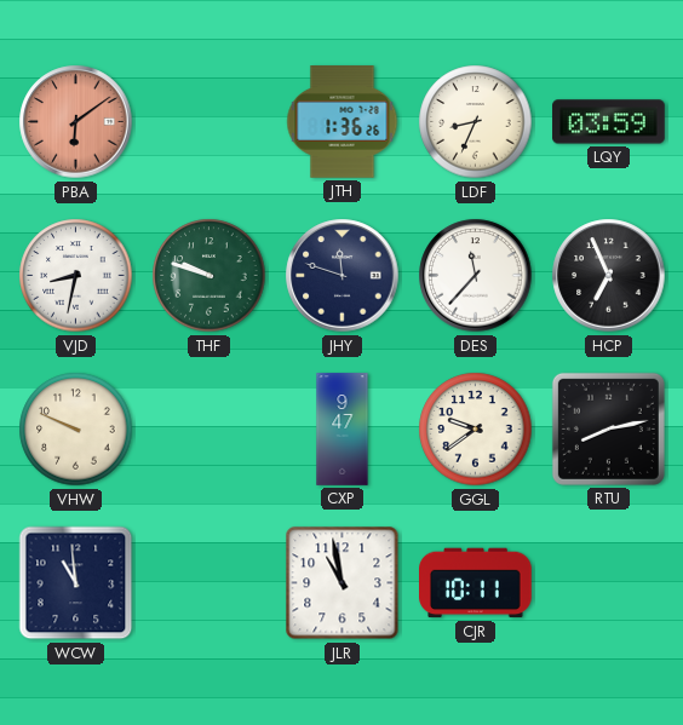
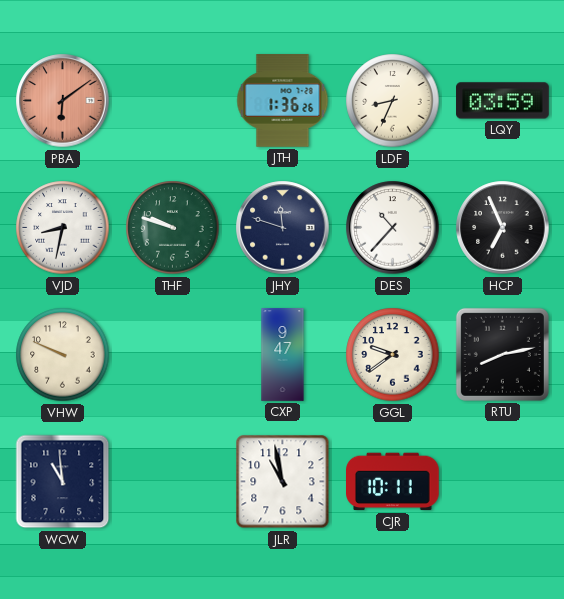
DES: 11:37 -> 10:37
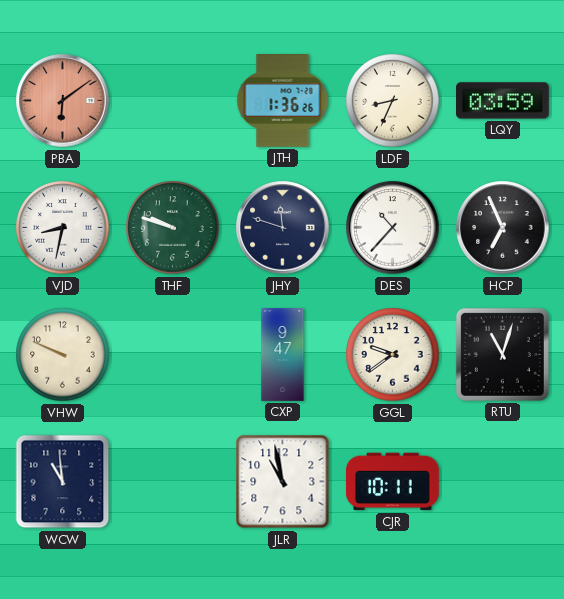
RTU: 8:13 -> 11:03
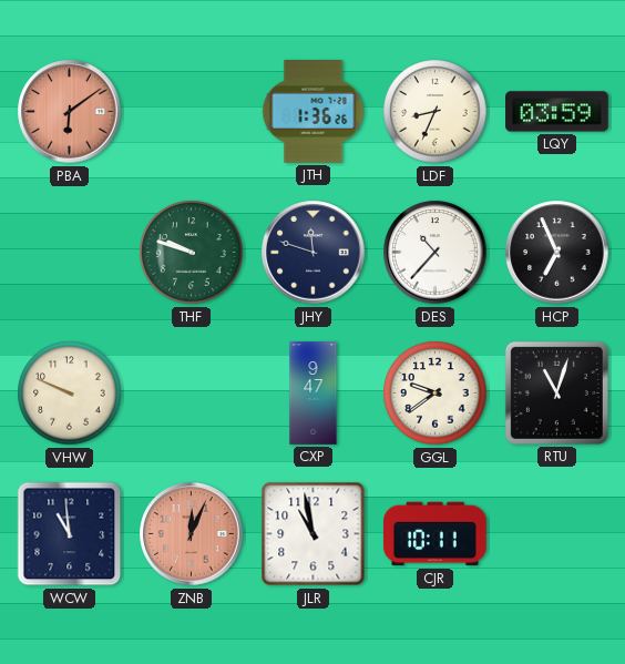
VJD: 8:32 -> none
ZNB: none -> 12:04
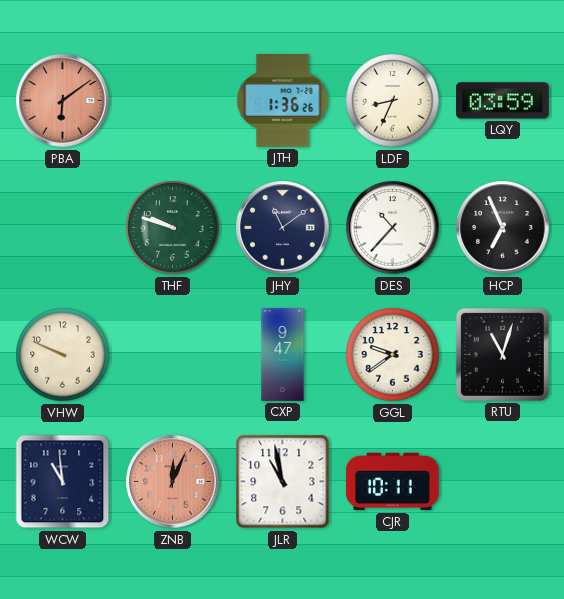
JHY: 11:48 -> 11:09
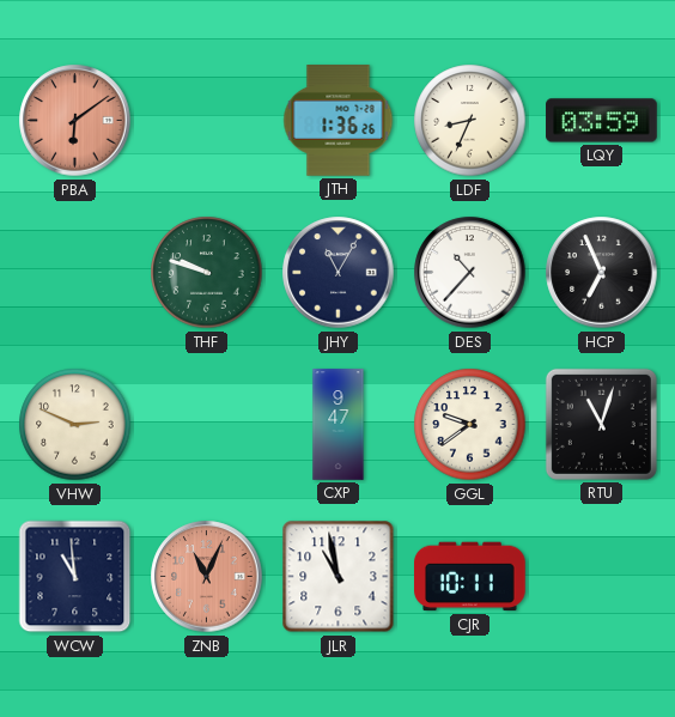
JHY: 11:09 -> 11:05
VHW: 9:49 -> 2:49
ZNB: 12:04 -> 11:04
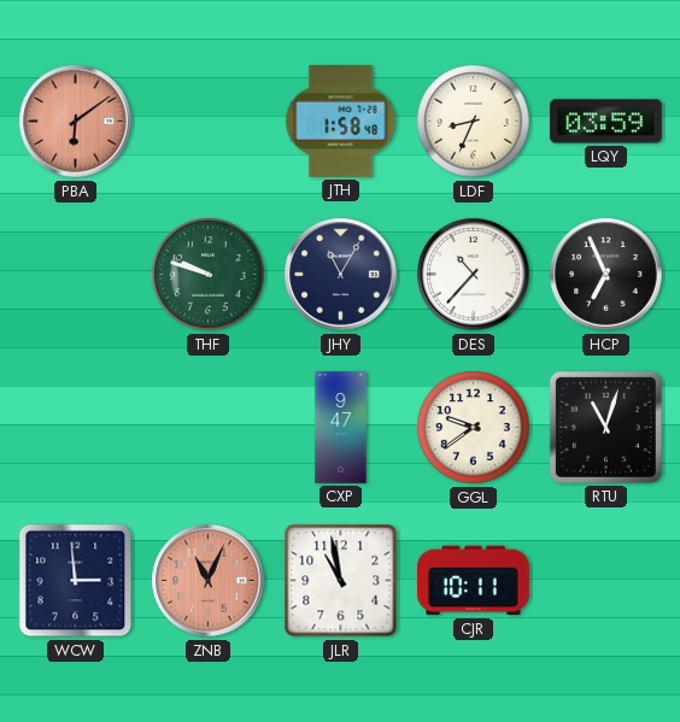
JTH: 1:36 -> 1:58
VHW: 2:49 -> none
WCW: 10:59 -> 2:59
